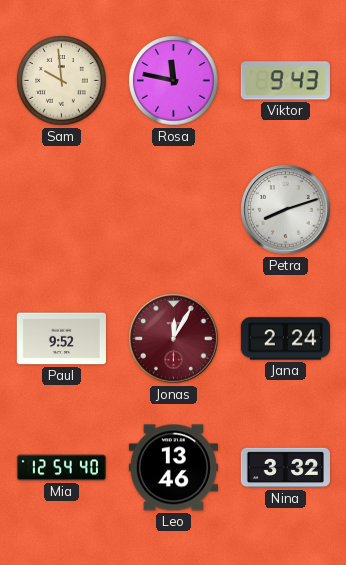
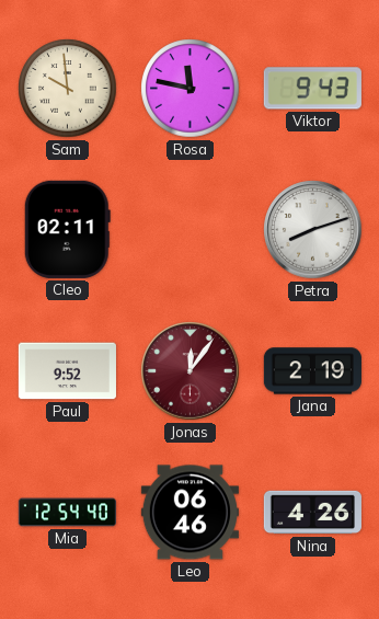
Cleo: none -> 02:11
Jonas: 12:05 -> 12:06
Jana: 2:24 -> 2:19
Leo: 13:46 -> 06:46
Nina: 3:32 -> 4:26
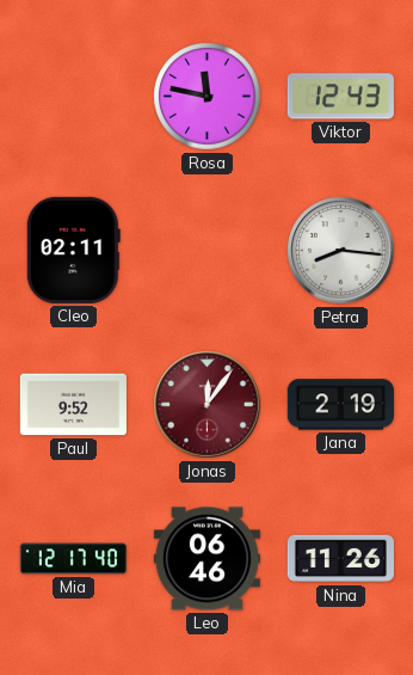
Sam: 9:59 -> none
Viktor: 9:43 -> 12:43
Petra: 8:12 -> 8:16
Mia: 12:54 -> 12:17
Nina: 4:26 -> 11:26
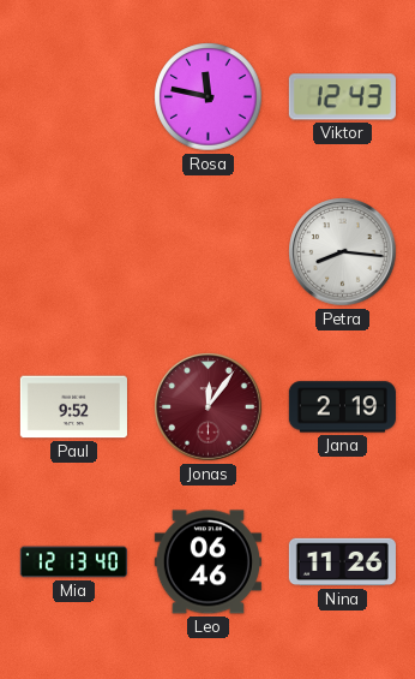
Cleo: 02:11 -> none
Mia: 12:17 -> 12:13
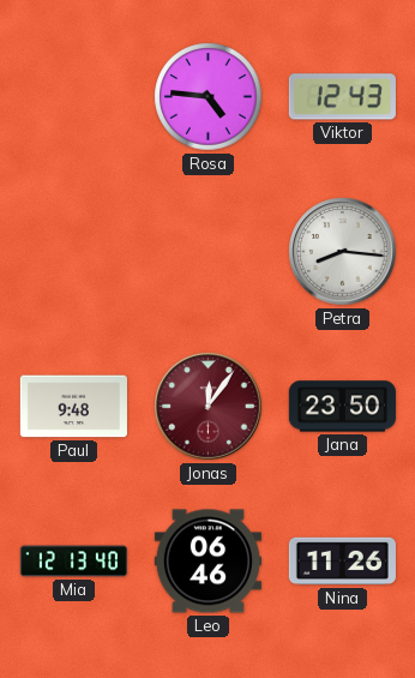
Rosa: 11:47 -> 4:46
Paul: 9:52 -> 9:48
Jana: 2:19 -> 23:50
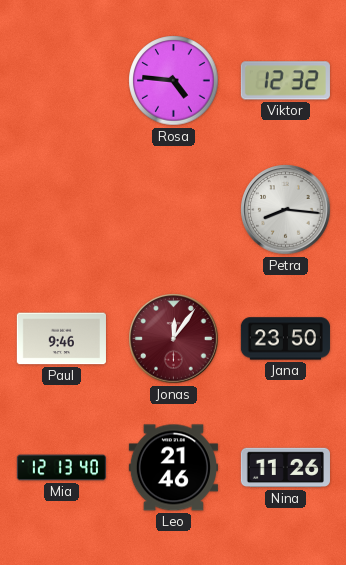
Viktor: 12:43 -> 12:32
Paul: 9:48 -> 9:46
Leo: 06:46 -> 21:46
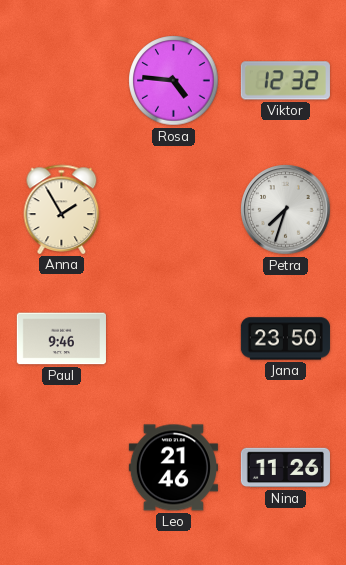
Anna: none -> 1:55
Petra: 8:16 -> 7:33
Jonas: 12:06 -> none
Mia: 12:13 -> none
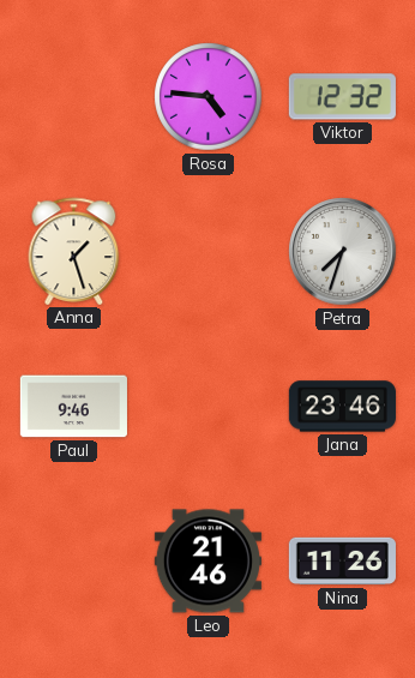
Anna: 1:55 -> 1:27
Jana: 23:50 -> 23:46
